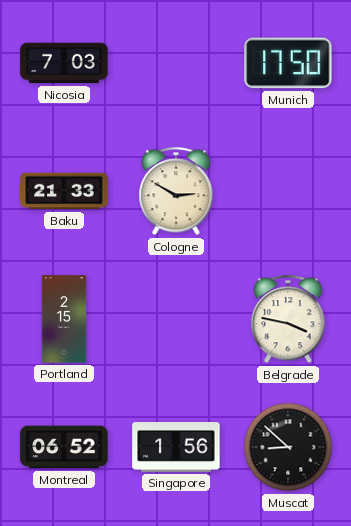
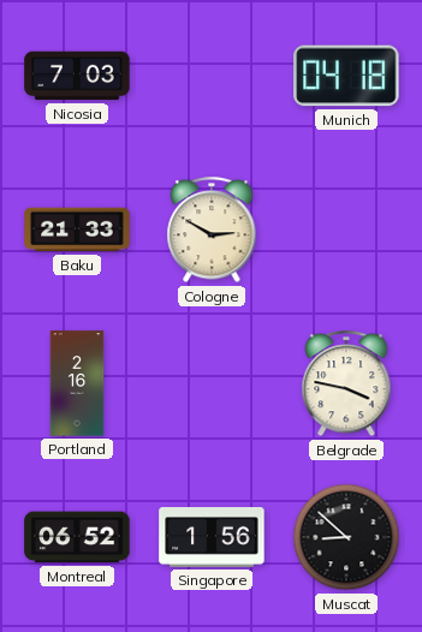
Munich: 17:50 -> 04:18
Portland: 2:15 -> 2:16
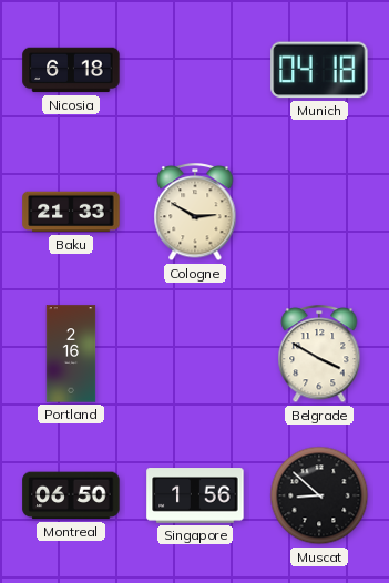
Nicosia: 7:03 -> 6:18
Belgrade: 3:47 -> 3:50
Montreal: 06:52 -> 06:50
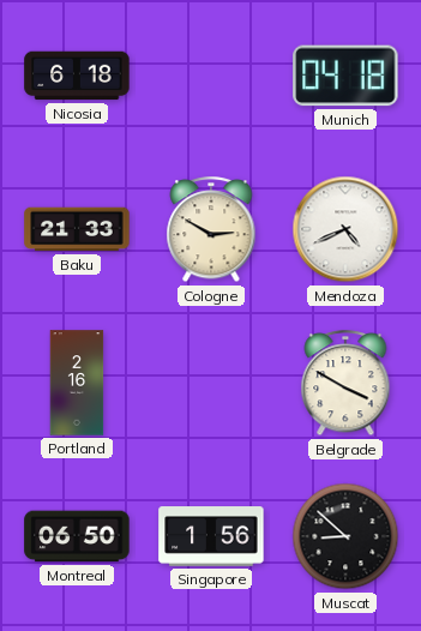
Mendoza: none -> 4:41
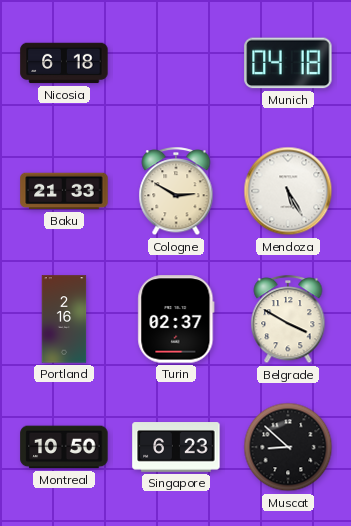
Mendoza: 4:41 -> 5:25
Turin: none -> 02:37
Montreal: 06:50 -> 10:50
Singapore: 1:56 -> 6:23
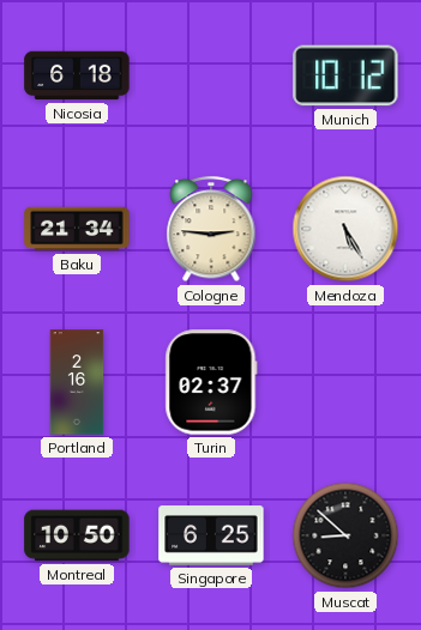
Munich: 04:18 -> 10:12
Baku: 21:33 -> 21:34
Cologne: 2:50 -> 2:46
Belgrade: 3:50 -> none
Singapore: 6:23 -> 6:25
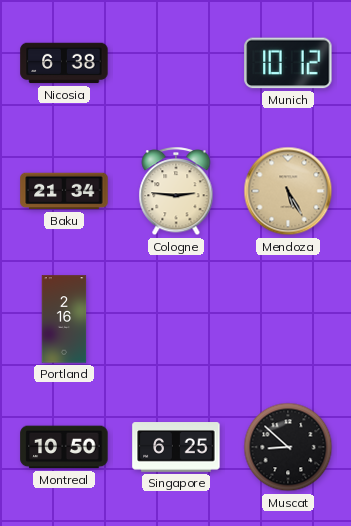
Nicosia: 6:18 -> 6:38
Mendoza dial: white -> champagne
Turin: 02:37 -> none
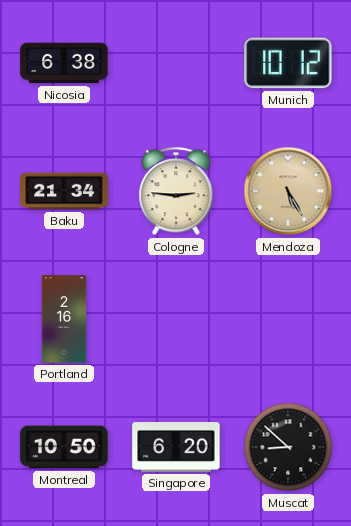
Singapore: 6:25 -> 6:20
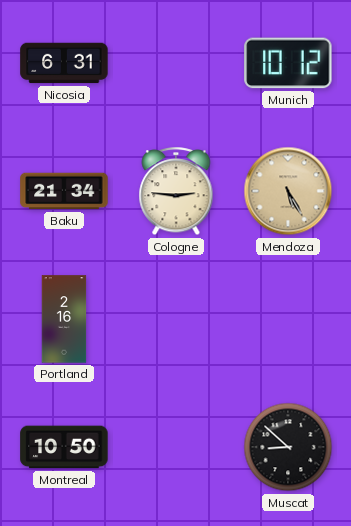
Nicosia: 6:38 -> 6:31
Singapore: 6:20 -> none
